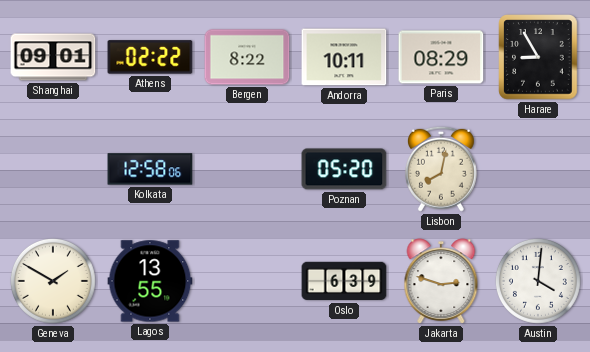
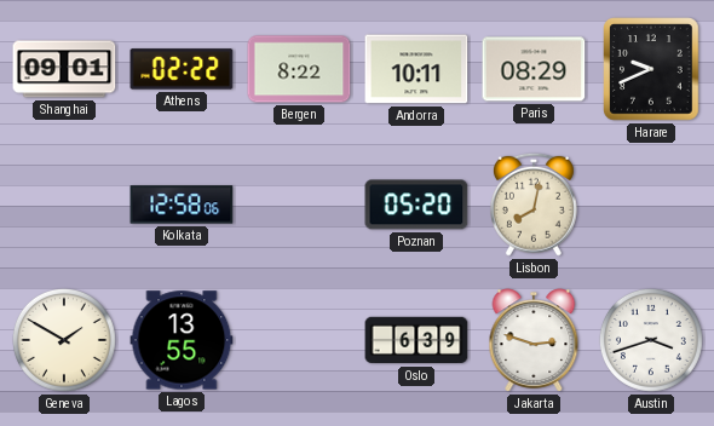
Harare: 8:55 -> 9:41
Austin: 4:01 -> 3:42
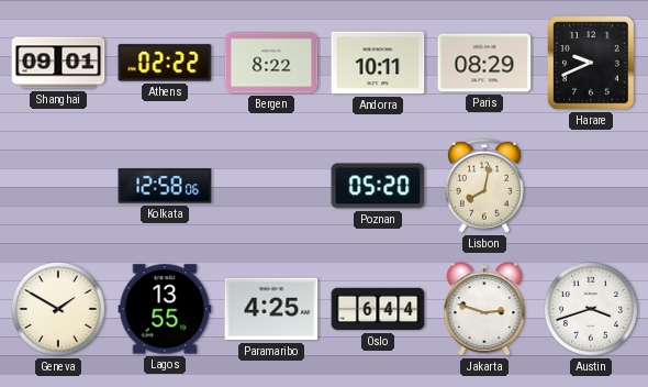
Paramaribo: none -> 4:25
Oslo: 6:39 -> 6:44
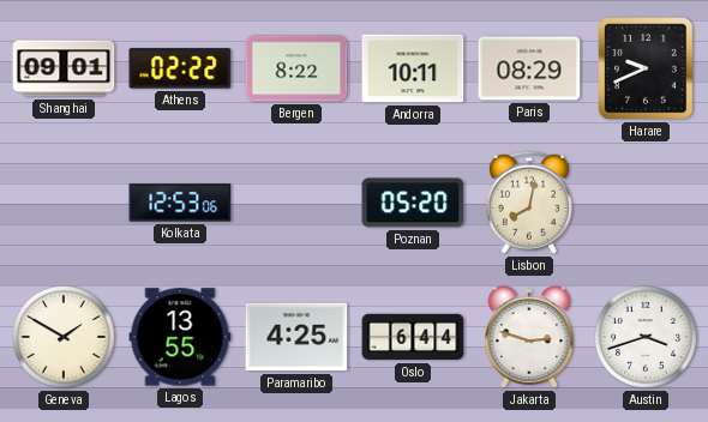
Kolkata: 12:58 -> 12:53
